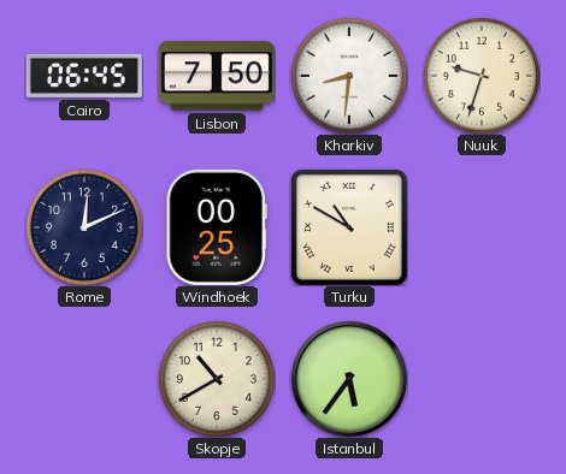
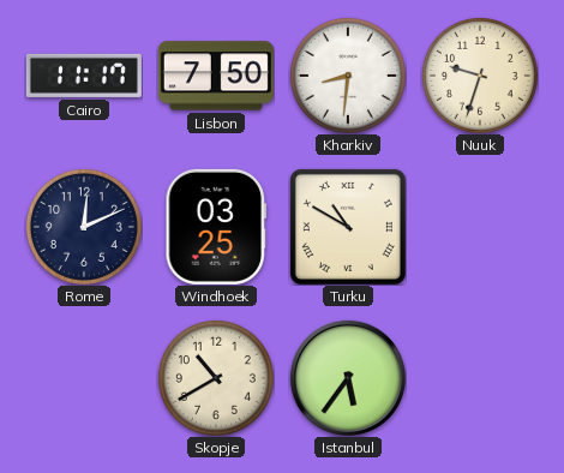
Cairo: 06:45 -> 11:17
Windhoek: 00:25 -> 03:25
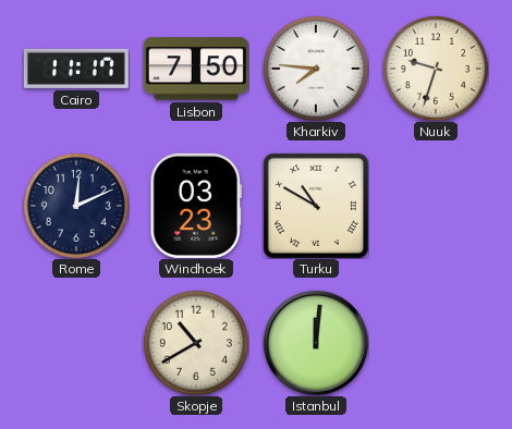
Kharkiv: 8:31 -> 7:46
Windhoek: 03:25 -> 03:23
Istanbul: 5:36 -> 12:01
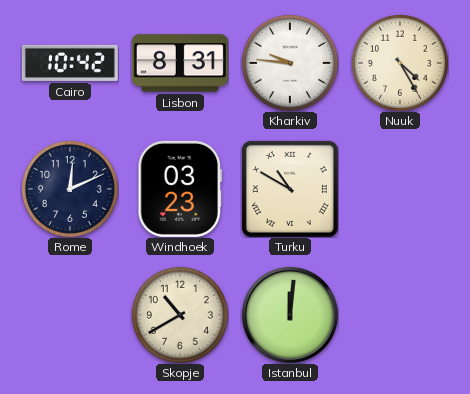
Cairo: 11:17 -> 10:42
Lisbon: 7:50 -> 8:31
Kharkiv: 7:46 -> 9:46
Nuuk: 9:33 -> 4:25
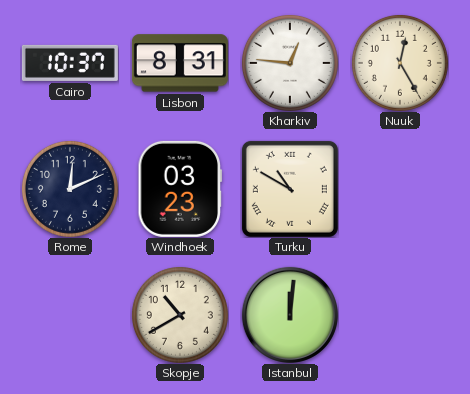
Cairo: 10:42 -> 10:37
Kharkiv: 9:46 -> 12:46
Nuuk: 4:25 -> 12:25
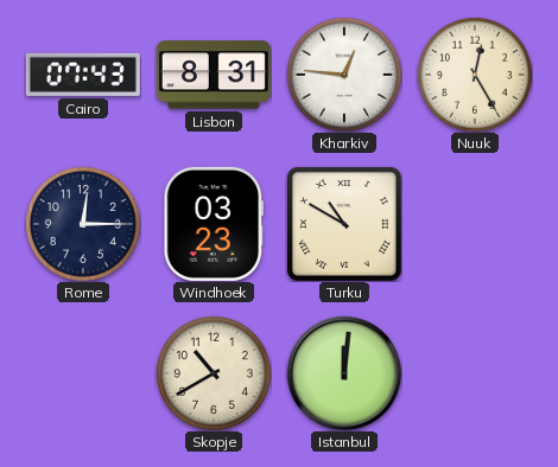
Cairo: 10:37 -> 07:43
Rome: 12:11 -> 12:15
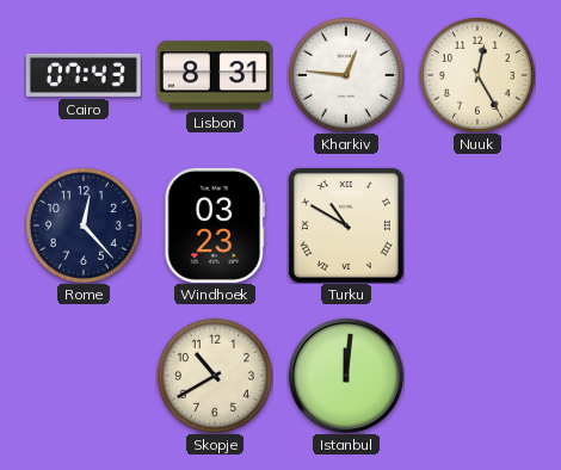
Rome: 12:15 -> 12:23
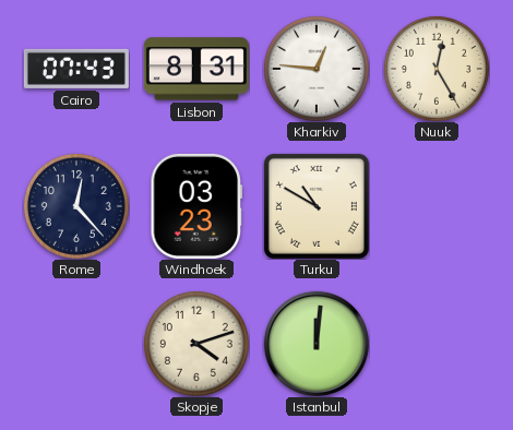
Skopje: 10:40 -> 4:12
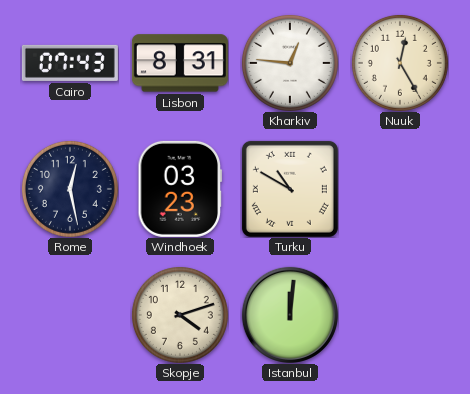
Rome: 12:23 -> 12:28
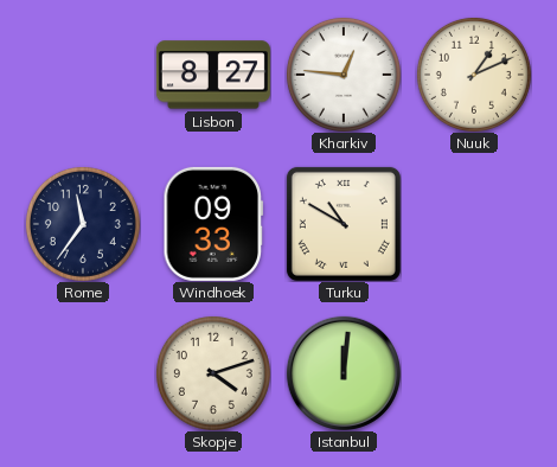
Cairo: 07:43 -> none
Lisbon: 8:31 -> 8:27
Nuuk: 12:25 -> 1:11
Rome: 12:28 -> 11:36
Windhoek: 03:23 -> 09:33
